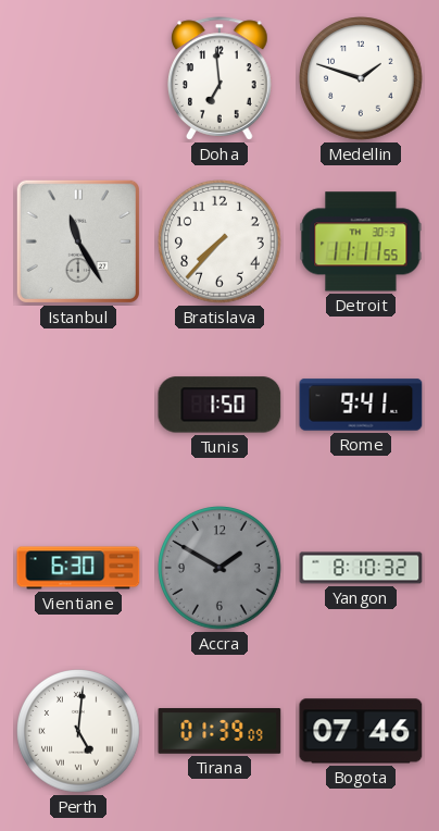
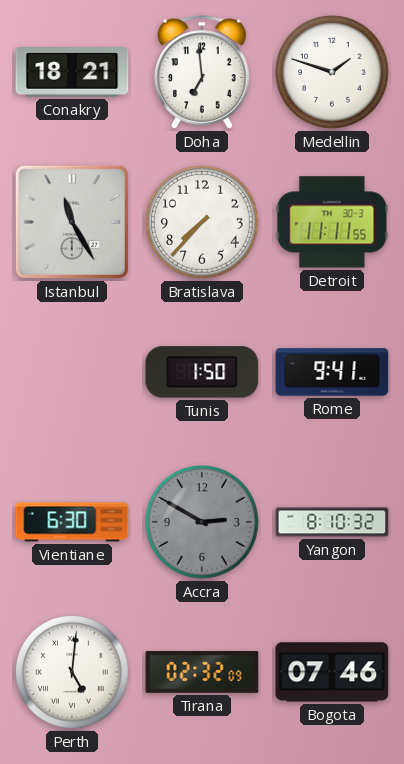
Conakry: none -> 18:21
Accra: 1:50 -> 2:50
Tirana: 01:39 -> 02:32
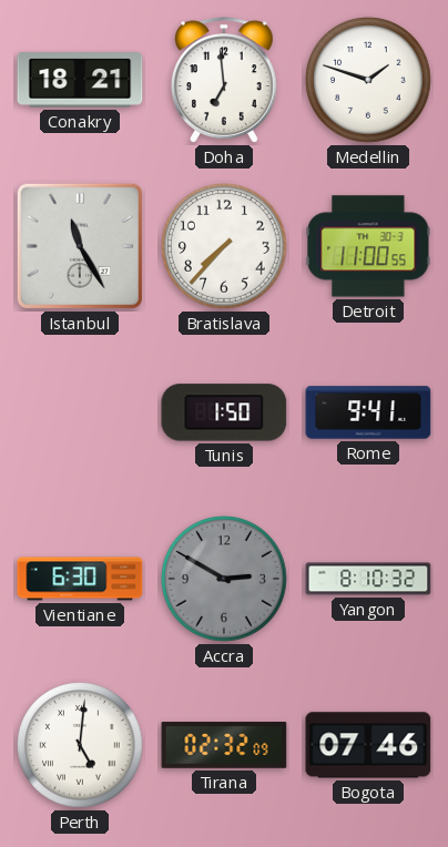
Detroit: 11:11 -> 11:00
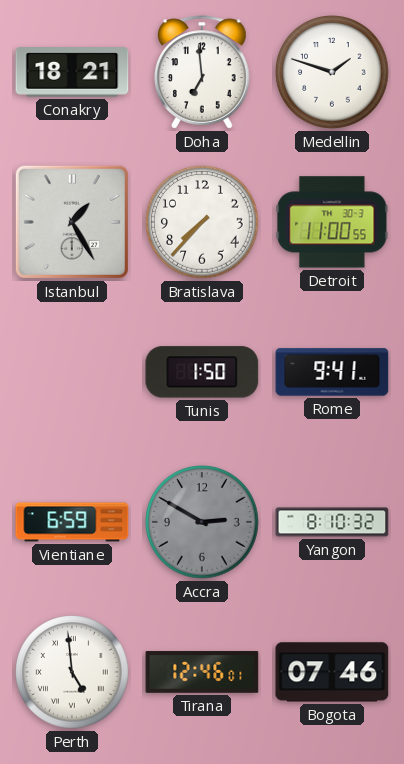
Istanbul: 11:25 -> 1:25
Vientiane: 6:30 -> 6:59
Perth: 5:01 -> 4:59
Tirana: 02:32 -> 12:46
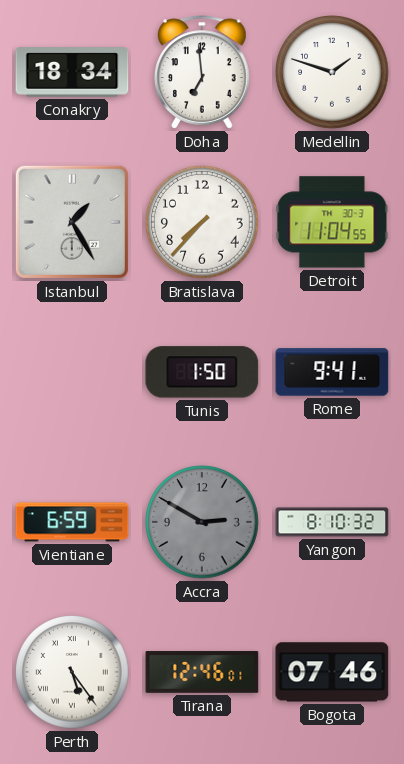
Conakry: 18:21 -> 18:34
Detroit: 11:00 -> 11:04
Perth: 4:59 -> 5:24
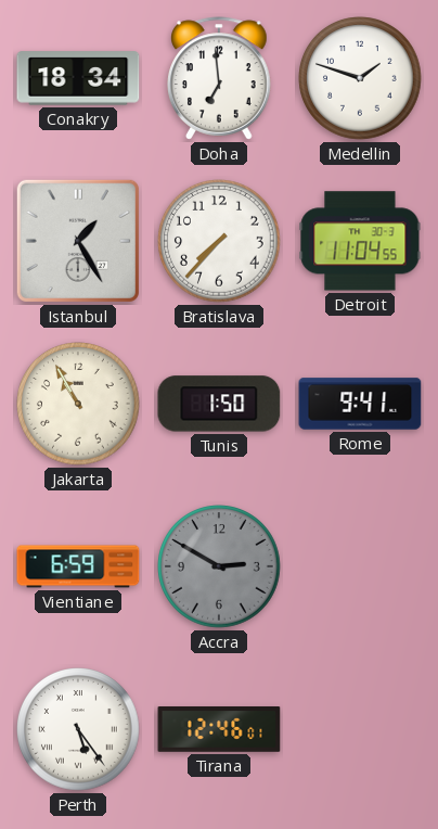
Jakarta: none -> 10:55
Yangon: 8:10 -> none
Bogota: 07:46 -> none
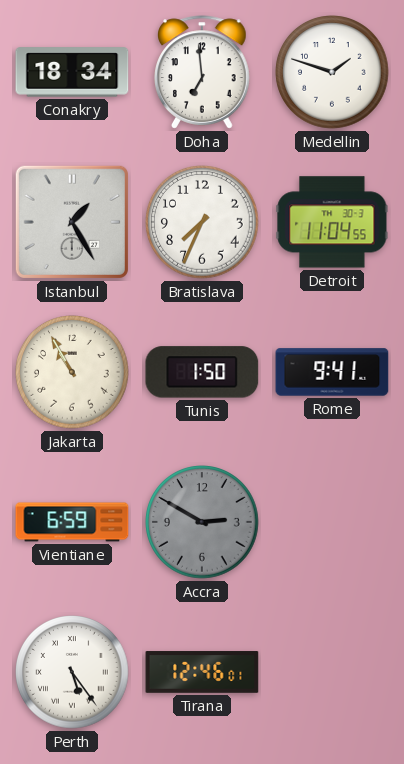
Bratislava: 7:37 -> 7:34
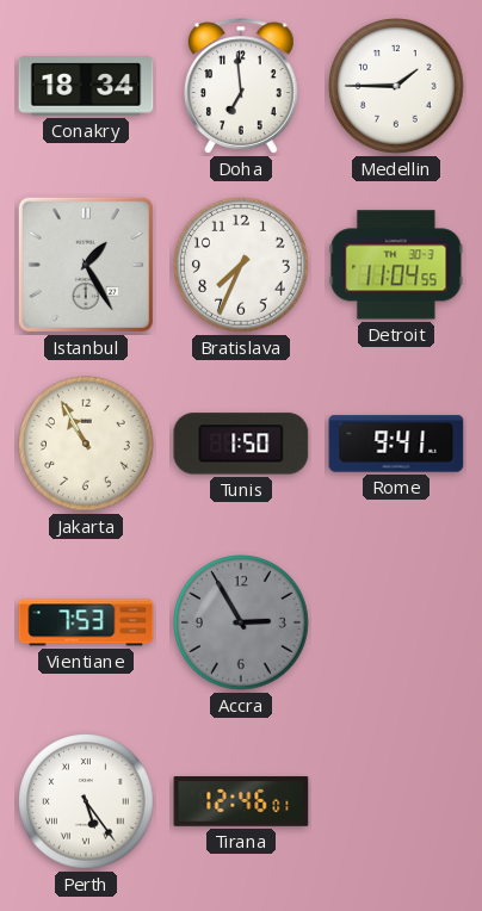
Medellin: 1:48 -> 1:45
Vientiane: 6:59 -> 7:53
Accra: 2:50 -> 2:55
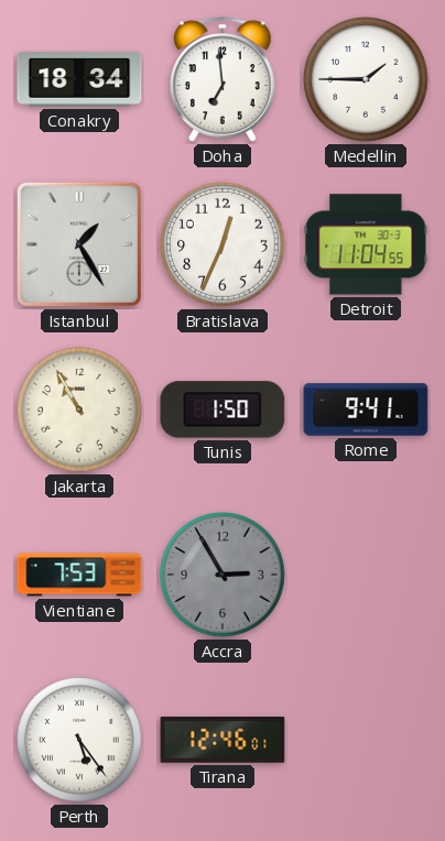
Bratislava: 7:34 -> 12:34
